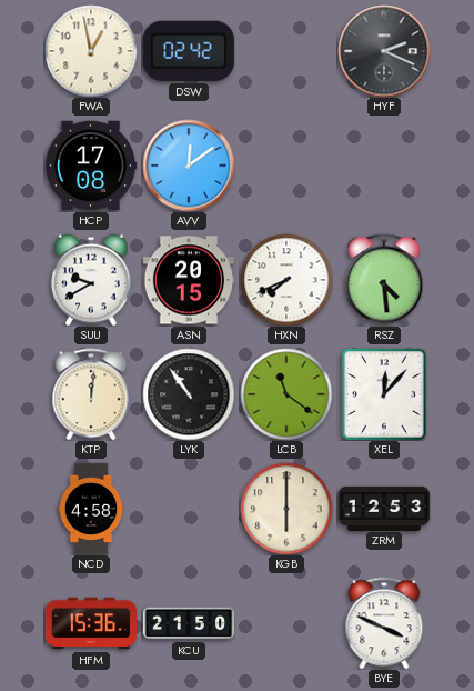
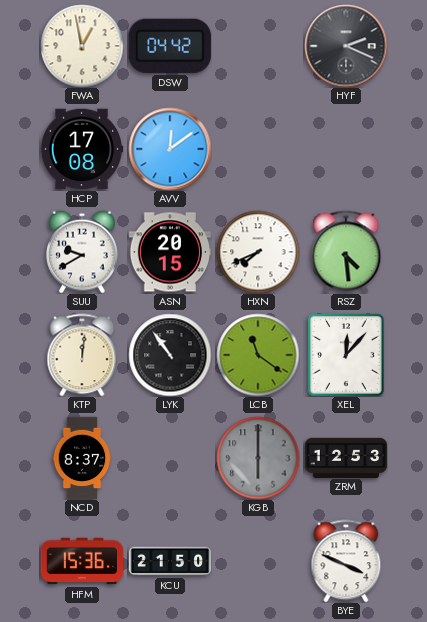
DSW: 02:42 -> 04:42
NCD: 4:58 -> 8:37
KGB dial: cream -> grey
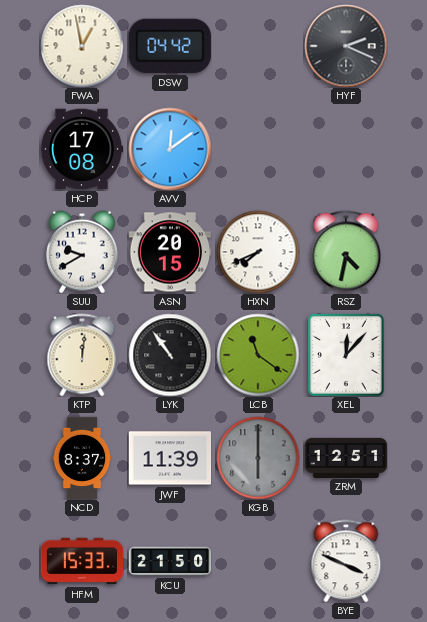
RSZ: 4:29 -> 4:32
JWF: none -> 11:39
ZRM: 12:53 -> 12:51
HFM: 15:36 -> 15:33
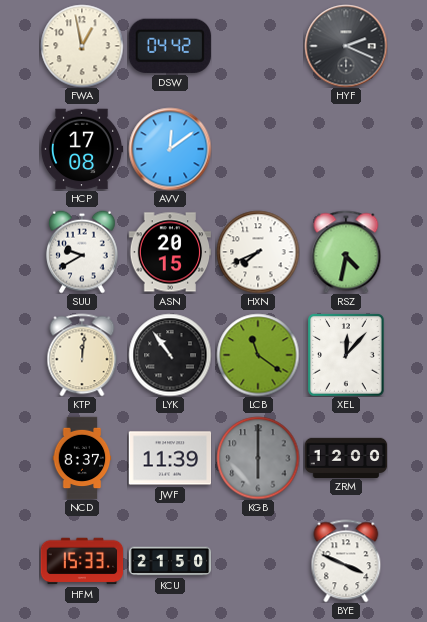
ZRM: 12:51 -> 12:00
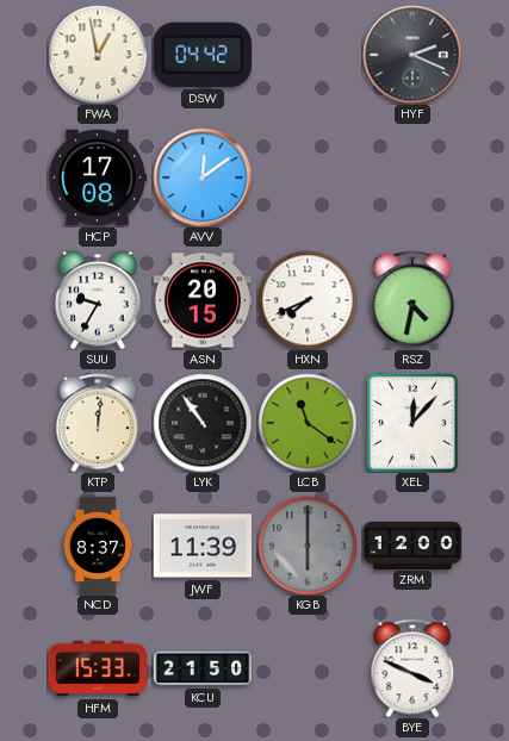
SUU: 9:40 -> 9:35
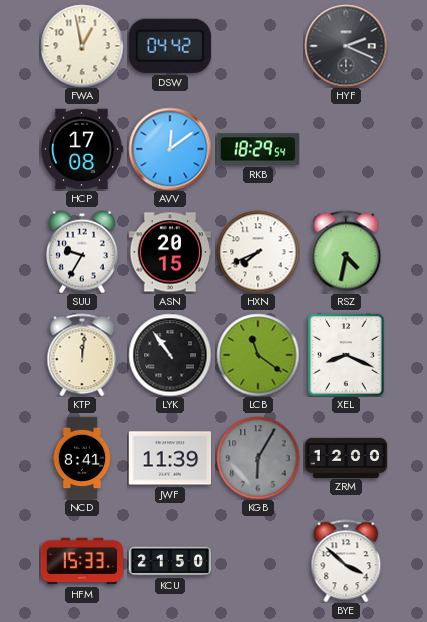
RKB: none -> 18:29
XEL: 12:07 -> 8:19
NCD: 8:37 -> 8:41
KGB: 6:00 -> 6:05
BYE: 3:49 -> 3:52
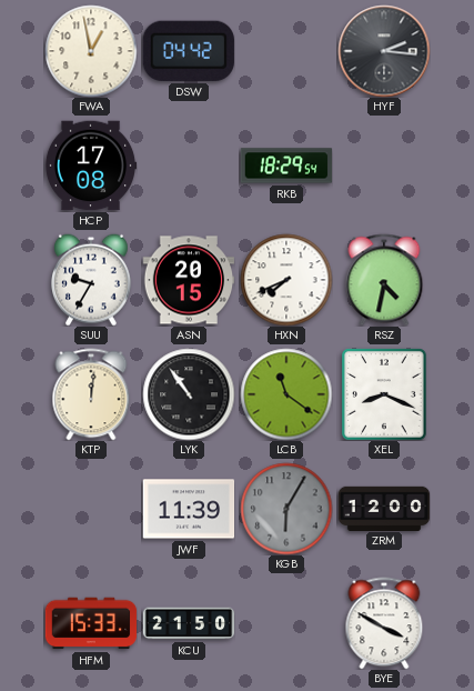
HYF: 2:19 -> 2:16
AVV: 12:09 -> none
NCD: 8:41 -> none
BYE: 3:52 -> 3:50
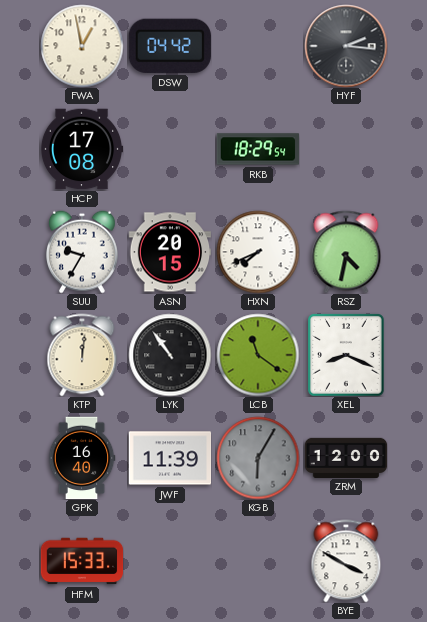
GPK: none -> 16:40
KCU: 21:50 -> none
